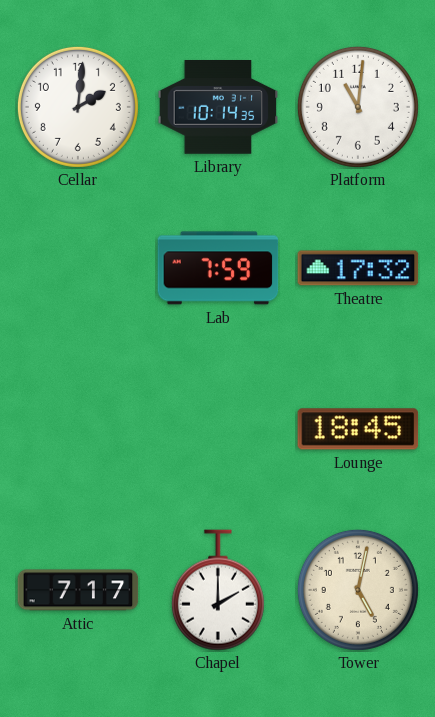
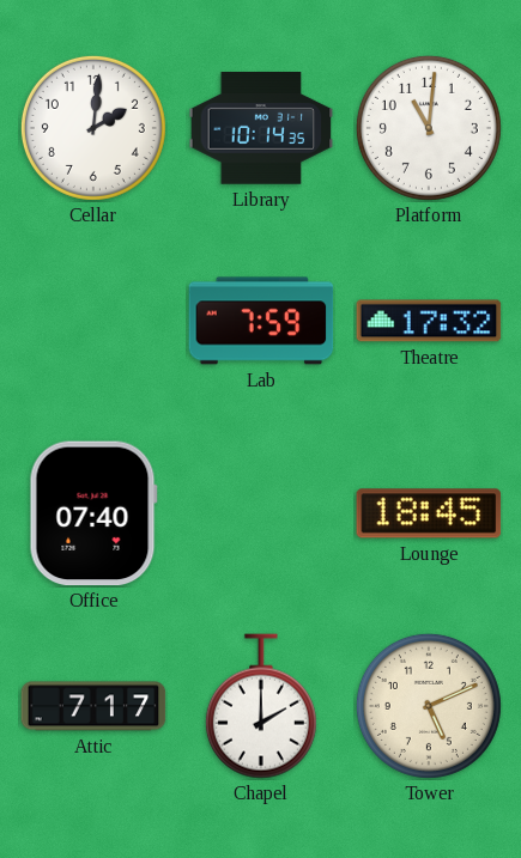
Office: none -> 07:40
Tower: 5:02 -> 5:11
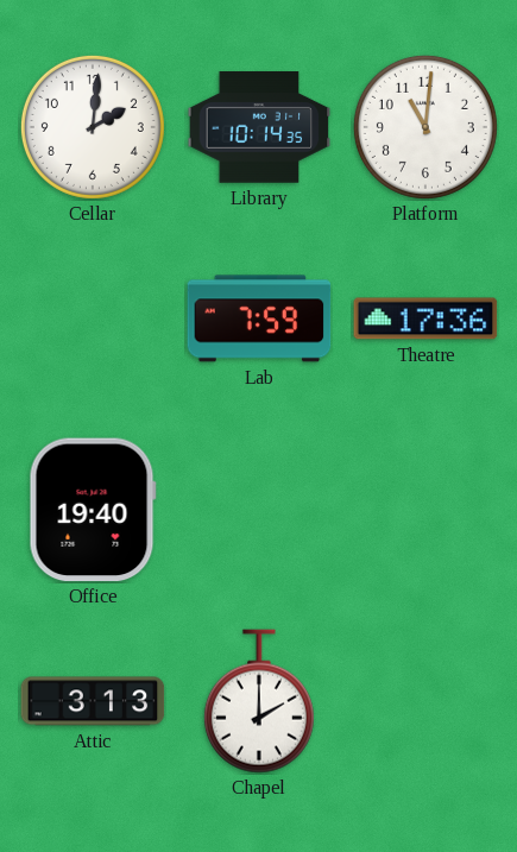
Theatre: 17:32 -> 17:36
Office: 07:40 -> 19:40
Lounge: 18:45 -> none
Attic: 7:17 -> 3:13
Tower: 5:11 -> none
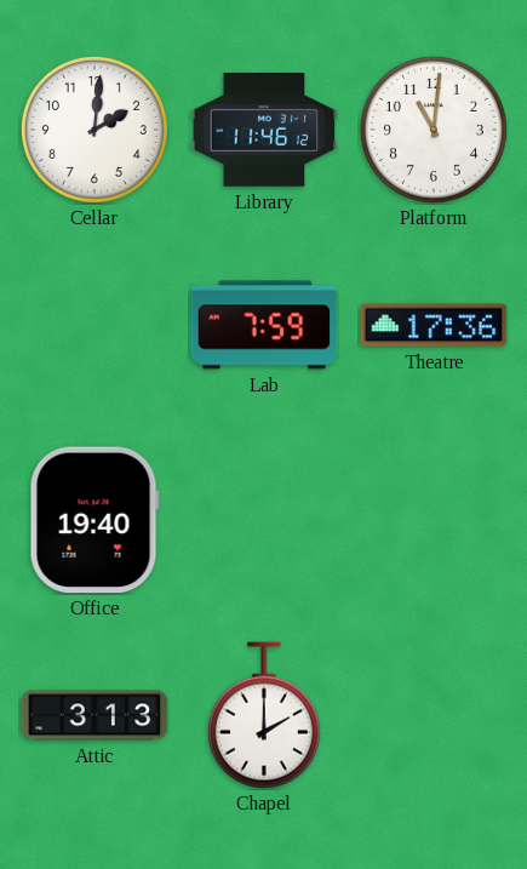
Library: 10:14 -> 11:46
